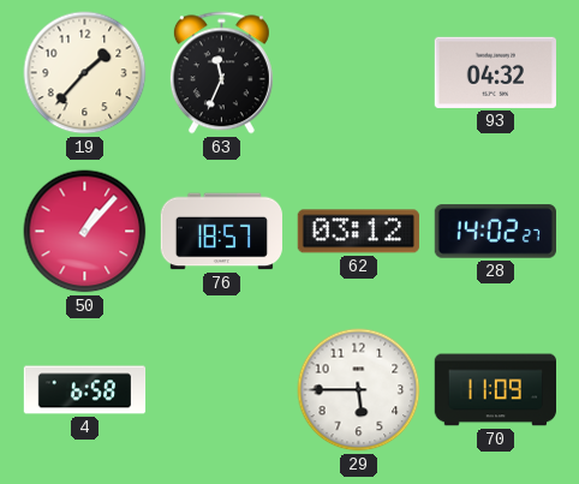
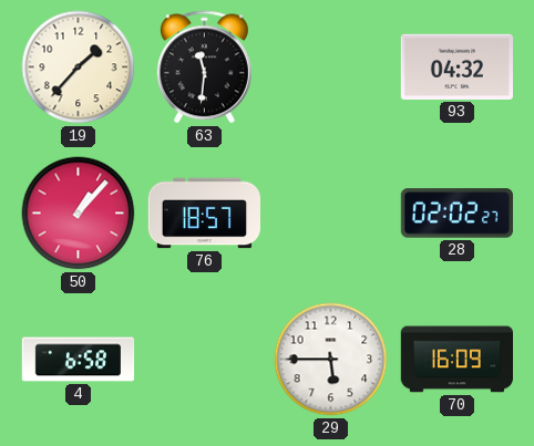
63: 11:34 -> 11:31
62: 03:12 -> none
28: 14:02 -> 02:02
70: 11:09 -> 16:09
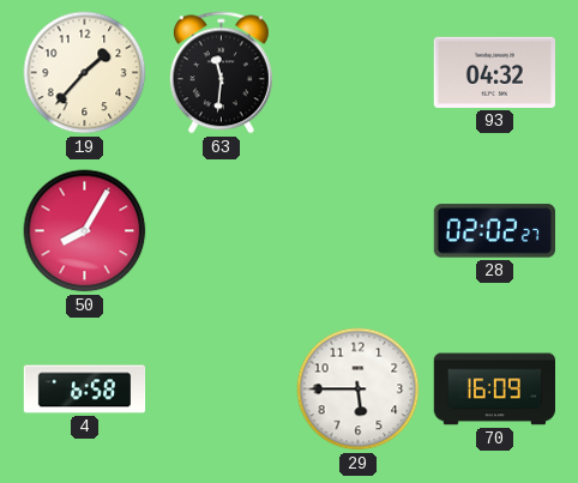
50: 1:07 -> 8:05
76: 18:57 -> none
